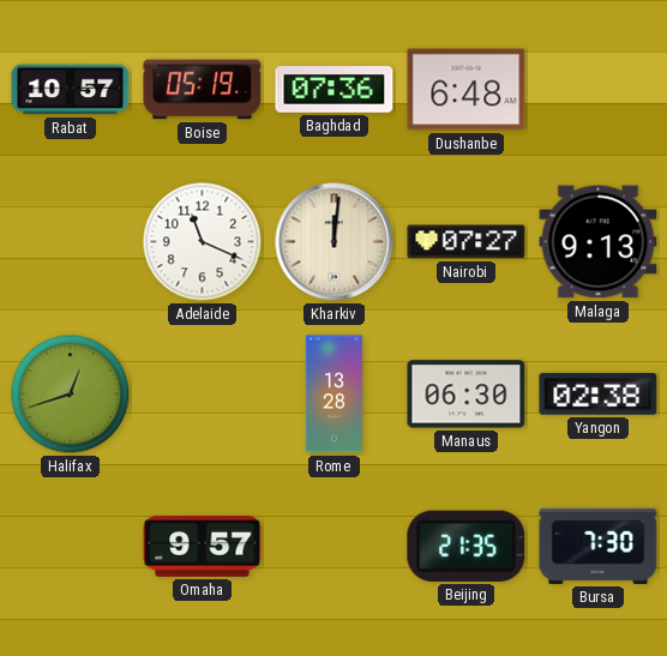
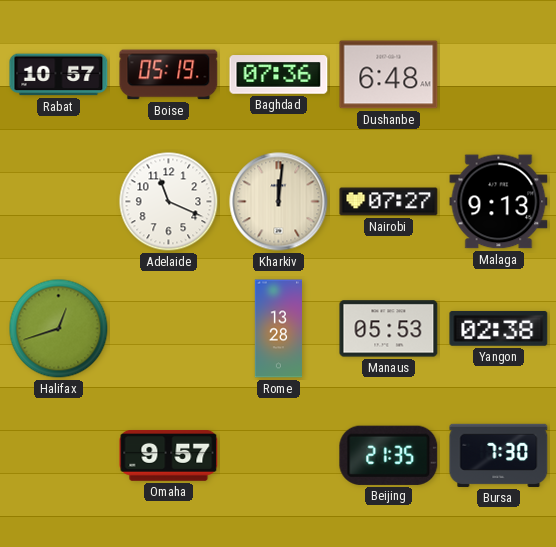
Manaus: 06:30 -> 05:53
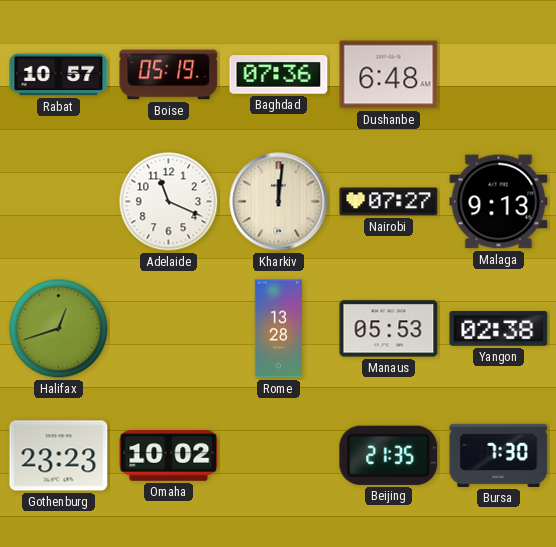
Gothenburg: none -> 23:23
Omaha: 9:57 -> 10:02
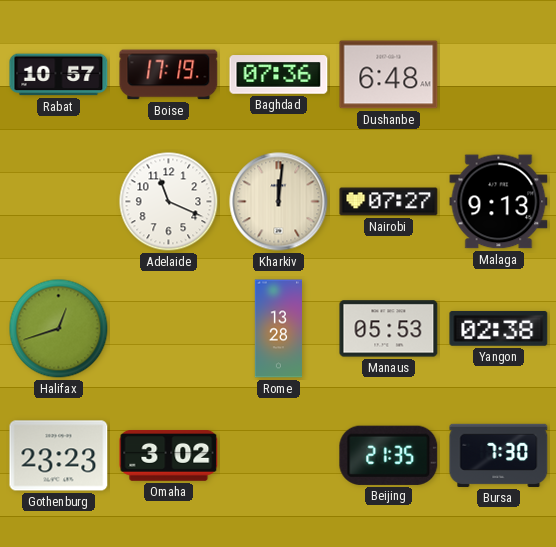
Boise: 05:19 -> 17:19
Omaha: 10:02 -> 3:02
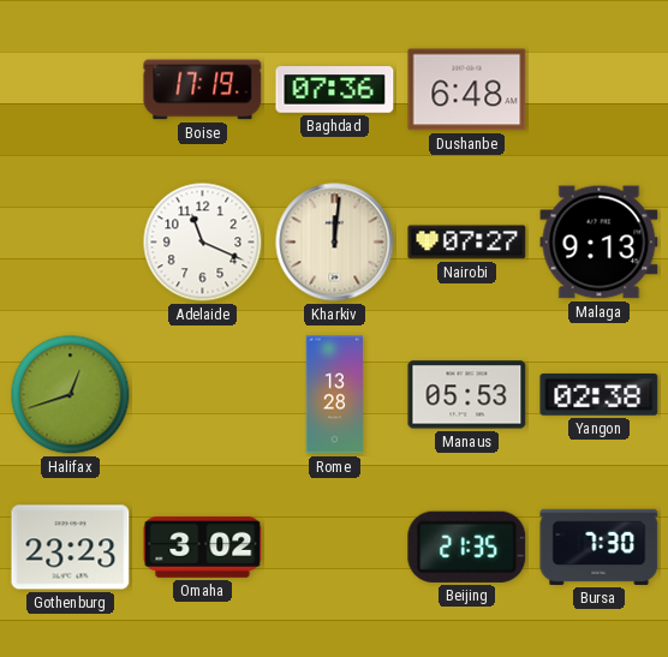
Rabat: 10:57 -> none
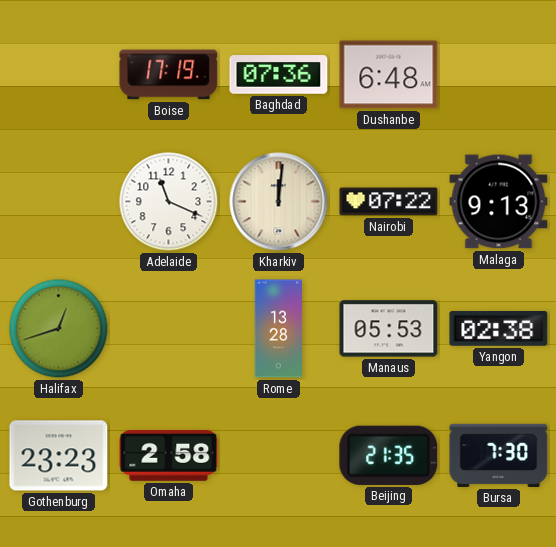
Nairobi: 07:27 -> 07:22
Omaha: 3:02 -> 2:58
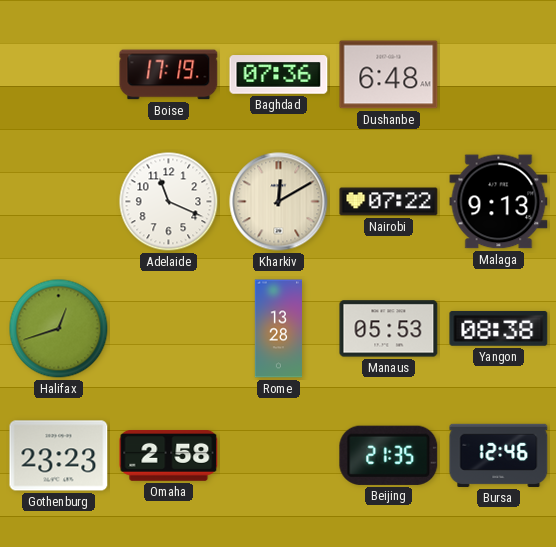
Kharkiv: 12:01 -> 12:10
Yangon: 02:38 -> 08:38
Bursa: 7:30 -> 12:46
